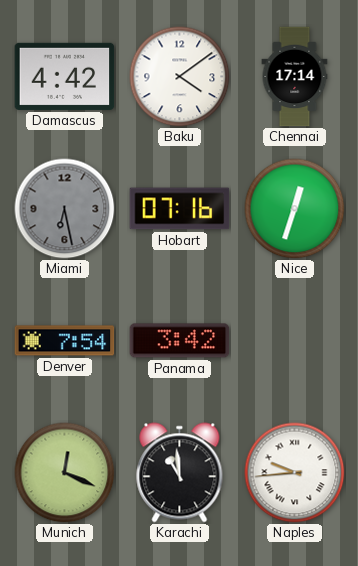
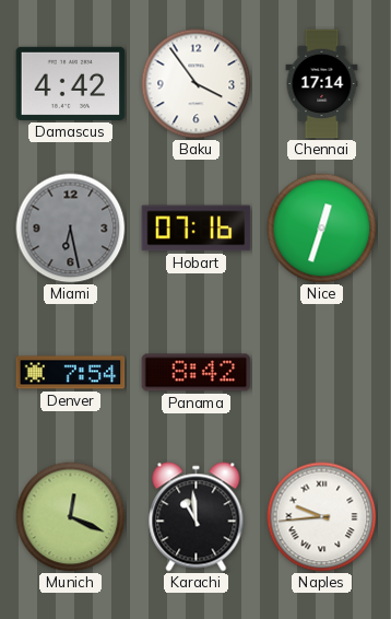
Baku: 4:09 -> 3:54
Panama: 3:42 -> 8:42
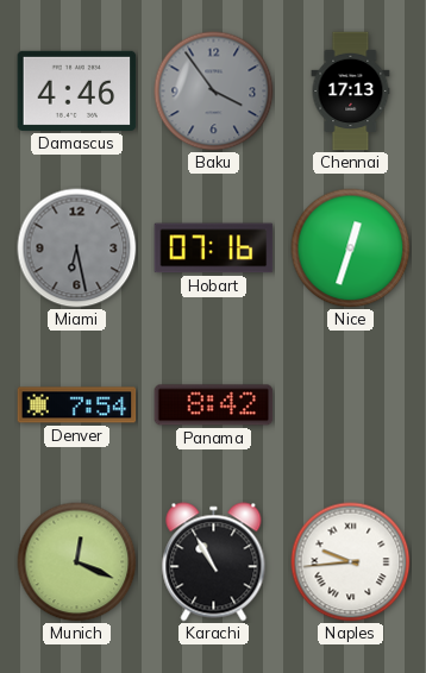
Damascus: 4:42 -> 4:46
Baku dial: white -> grey
Chennai: 17:14 -> 17:13
Karachi: 10:59 -> 10:55
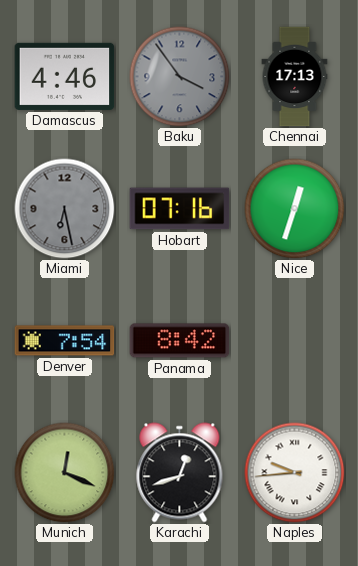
Karachi: 10:55 -> 12:42
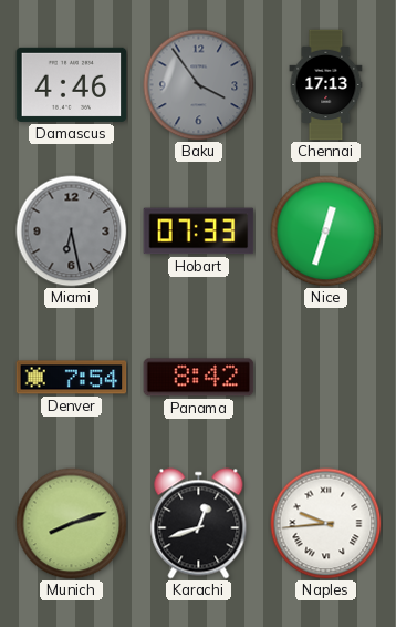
Hobart: 07:16 -> 07:33
Munich: 12:19 -> 8:12
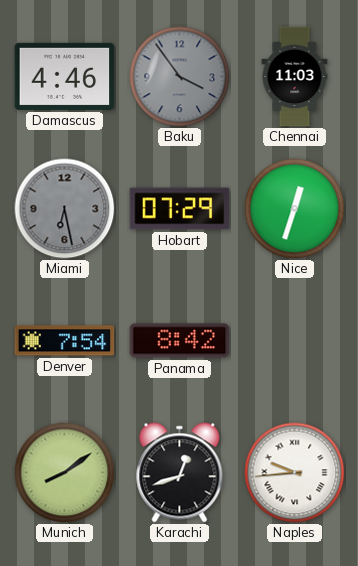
Chennai: 17:13 -> 11:03
Hobart: 07:33 -> 07:29
Munich: 8:12 -> 8:09
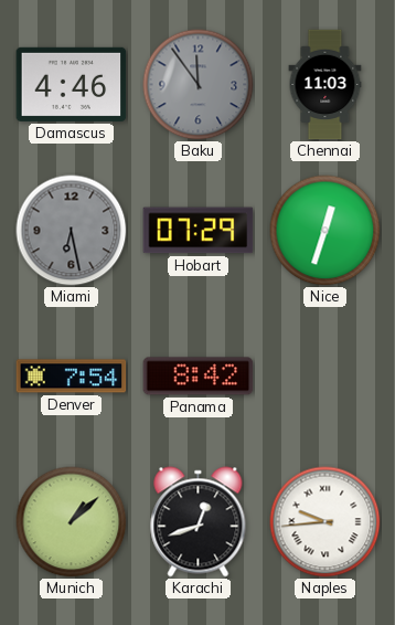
Baku: 3:54 -> 11:54
Munich: 8:09 -> 1:08
